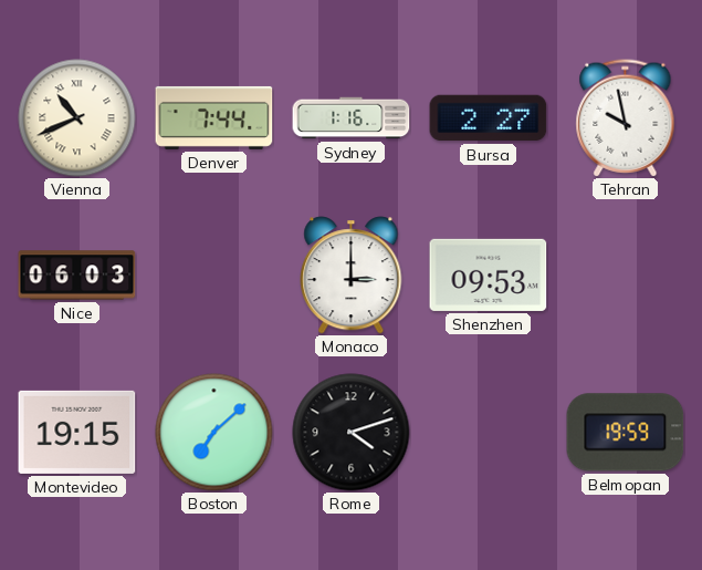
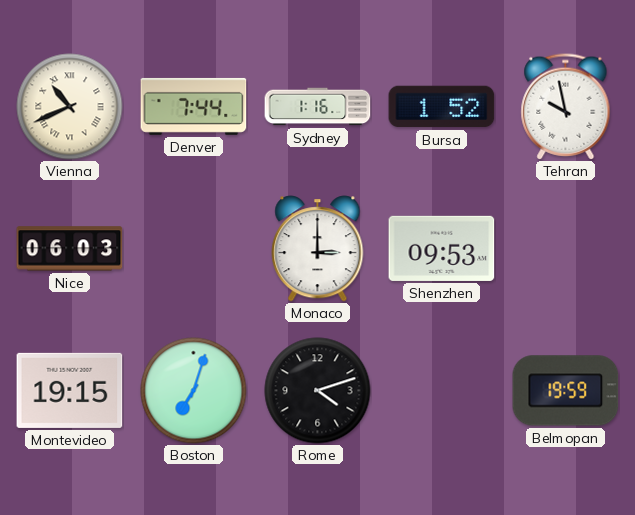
Bursa: 2:27 -> 1:52
Boston: 7:08 -> 7:03
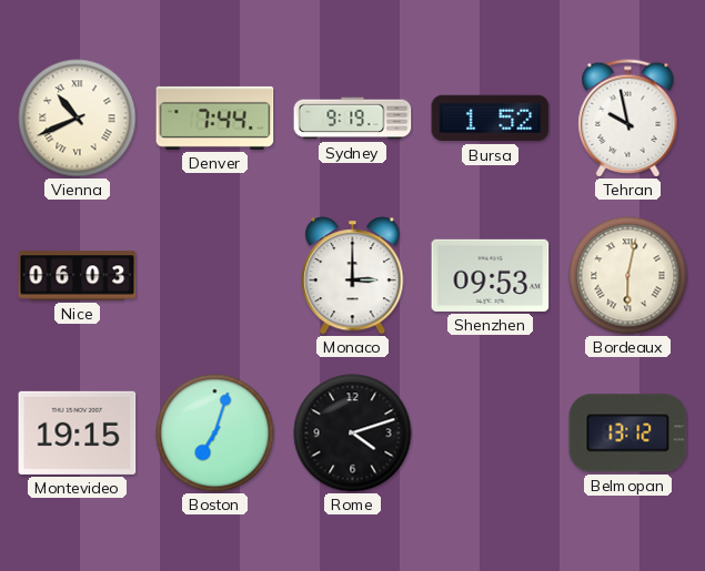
Sydney: 1:16 -> 9:19
Bordeaux: none -> 6:02
Belmopan: 19:59 -> 13:12
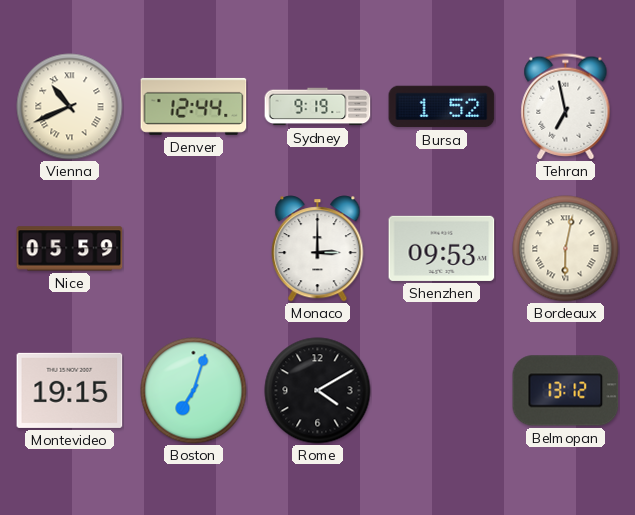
Denver: 7:44 -> 12:44
Tehran: 9:58 -> 6:58
Nice: 06:03 -> 05:59
Rome: 4:12 -> 4:10
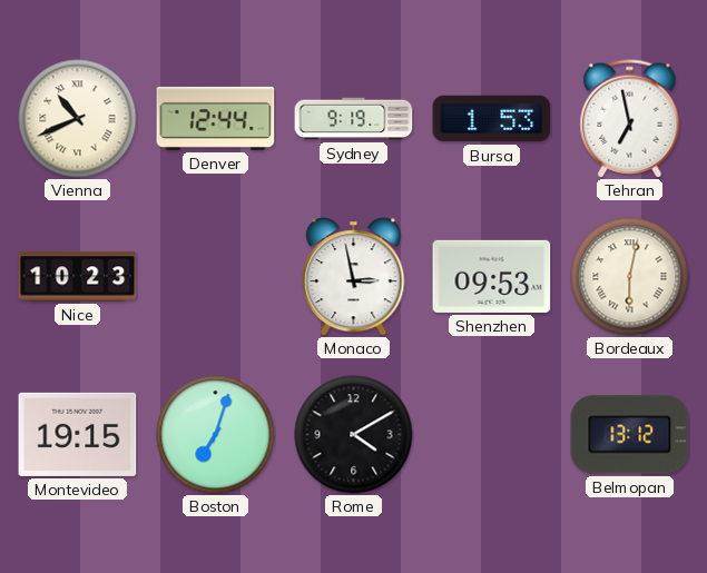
Bursa: 1:52 -> 1:53
Nice: 05:59 -> 10:23
Monaco: 3:00 -> 2:58
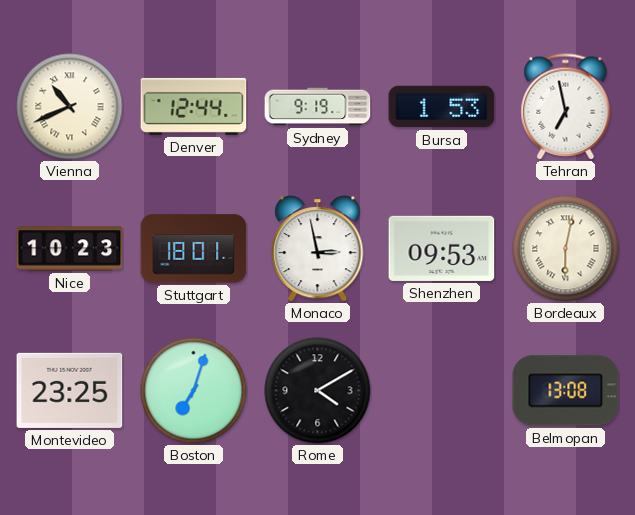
Stuttgart: none -> 18:01
Montevideo: 19:15 -> 23:25
Belmopan: 13:12 -> 13:08
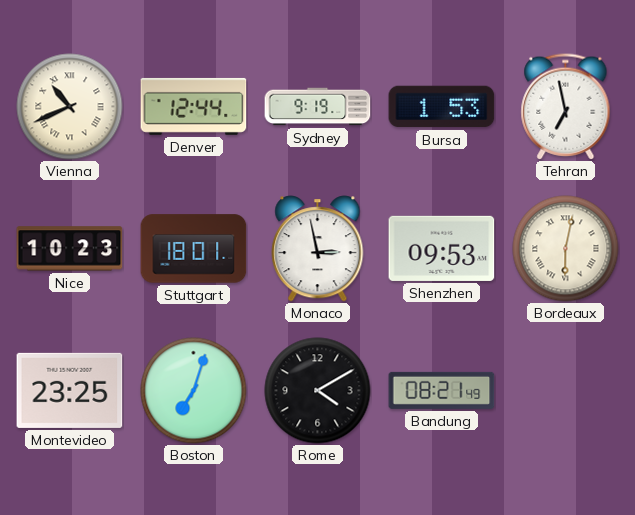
Bandung: none -> 08:21
Belmopan: 13:08 -> none
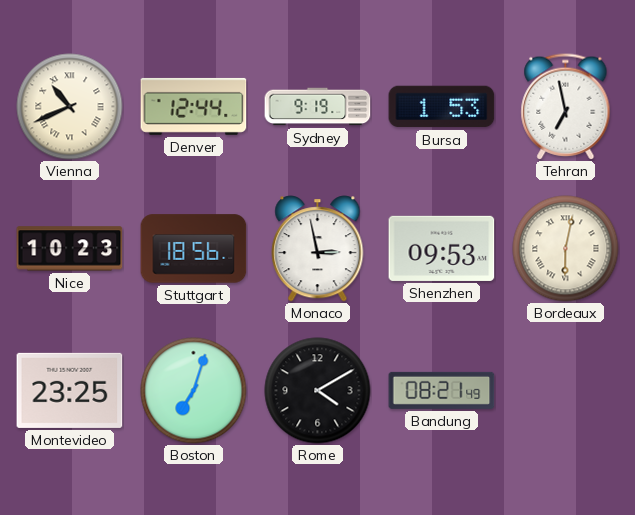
Stuttgart: 18:01 -> 18:56
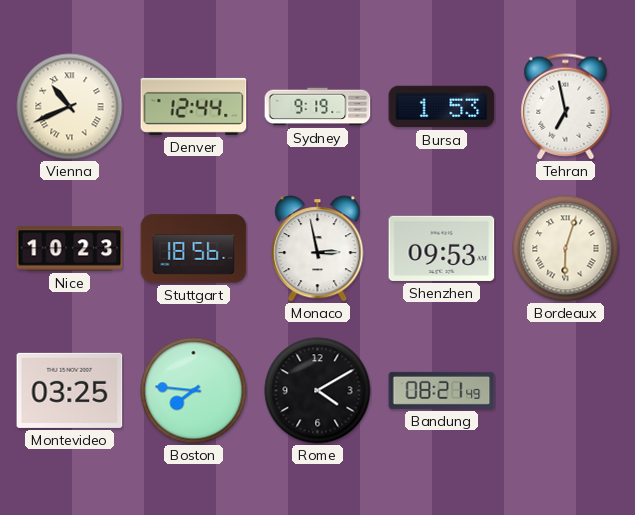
Bordeaux: 6:02 -> 6:03
Montevideo: 23:25 -> 03:25
Boston: 7:03 -> 7:46
